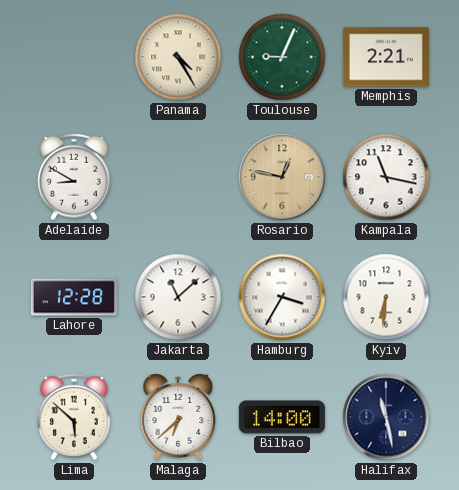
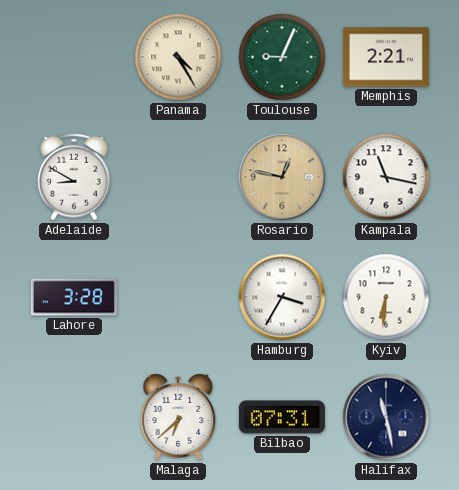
Lahore: 12:28 -> 3:28
Jakarta: 11:08 -> none
Lima: 5:52 -> none
Bilbao: 14:00 -> 07:31
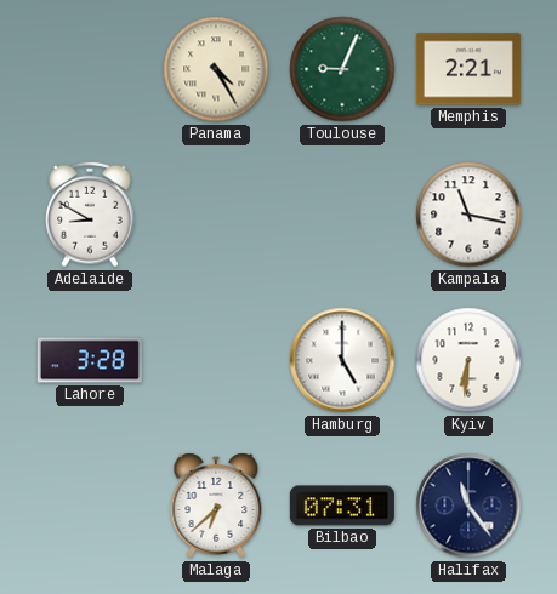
Rosario: 12:47 -> none
Hamburg: 3:35 -> 5:00
Halifax: 11:28 -> 11:24
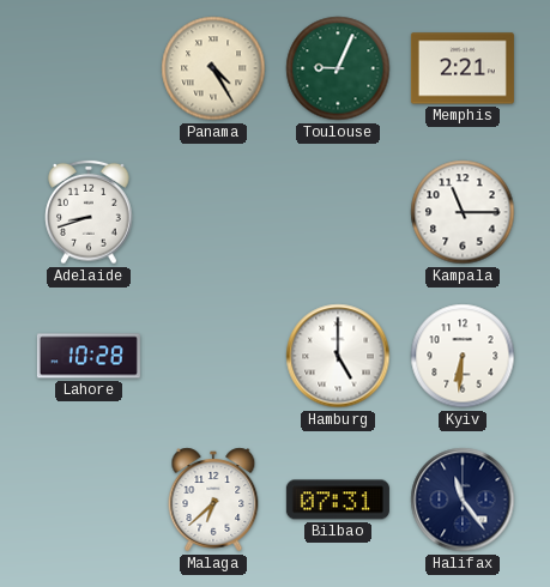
Adelaide: 8:50 -> 8:42
Kampala: 11:17 -> 11:15
Lahore: 3:28 -> 10:28
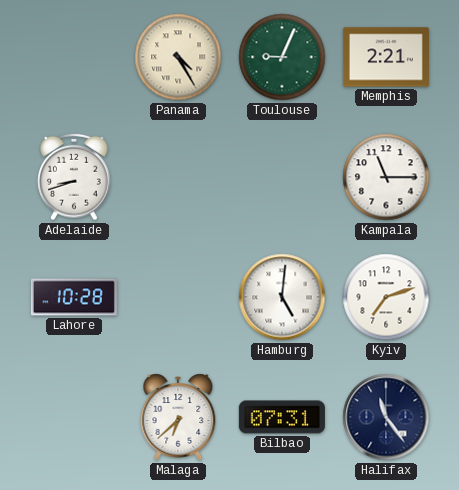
Hamburg: 5:00 -> 5:01
Kyiv: 6:31 -> 7:12
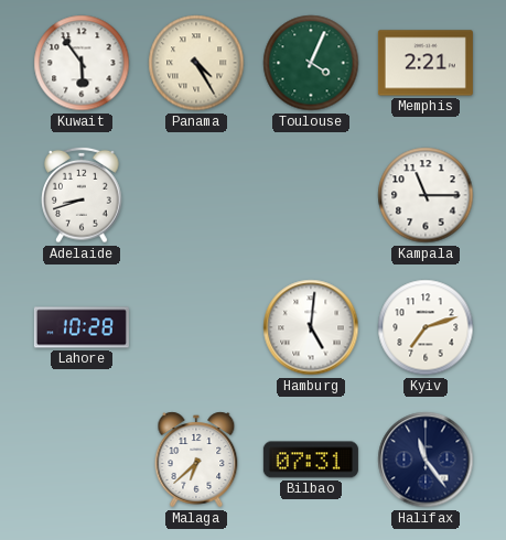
Kuwait: none -> 5:54
Toulouse: 9:04 -> 4:04
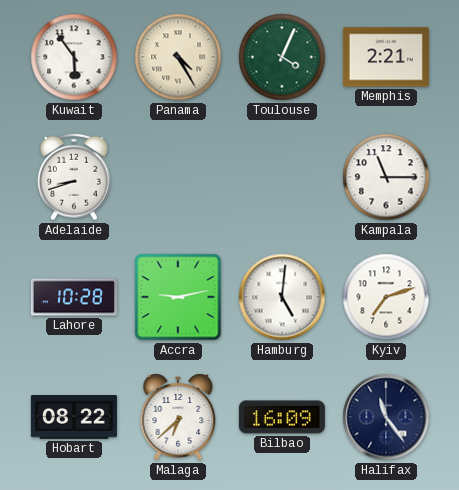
Accra: none -> 9:13
Hobart: none -> 08:22
Bilbao: 07:31 -> 16:09
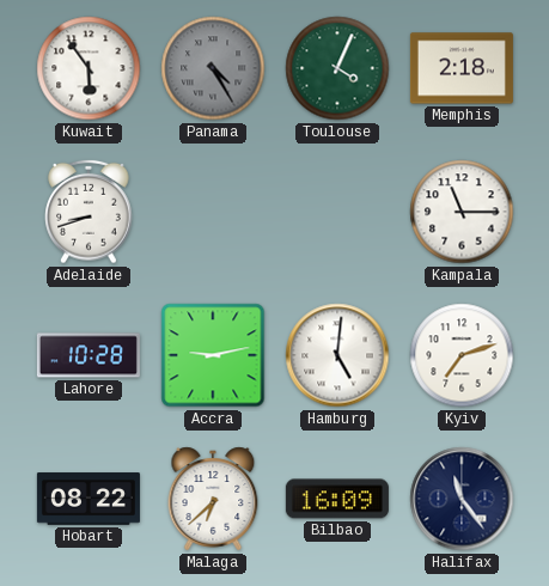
Panama dial: cream -> grey
Memphis: 2:21 -> 2:18
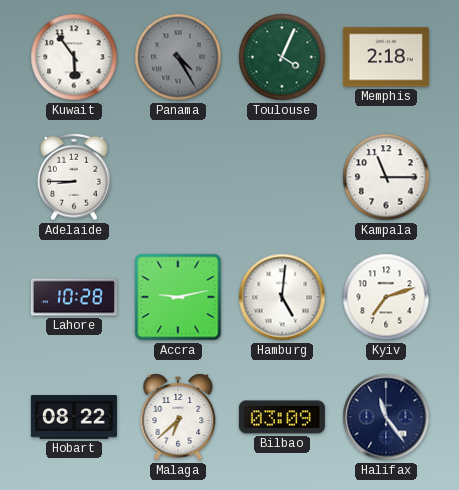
Adelaide: 8:42 -> 8:45
Bilbao: 16:09 -> 03:09
